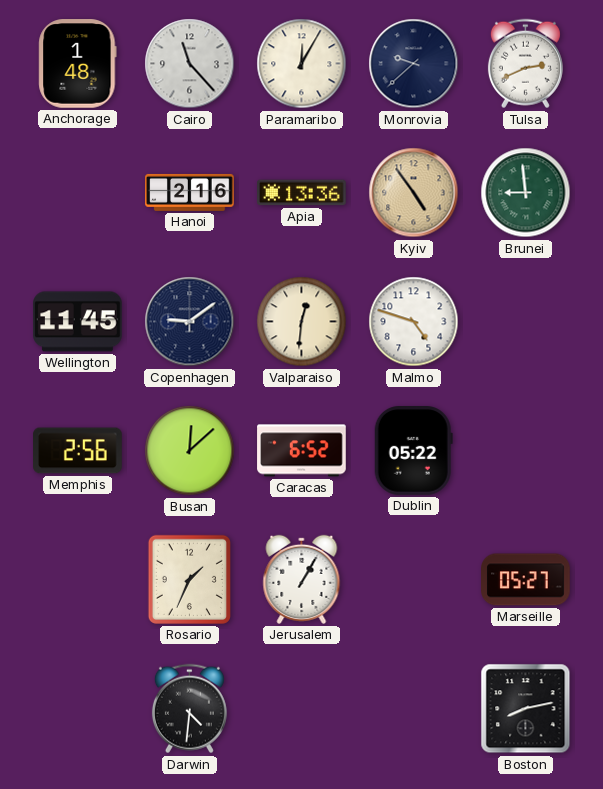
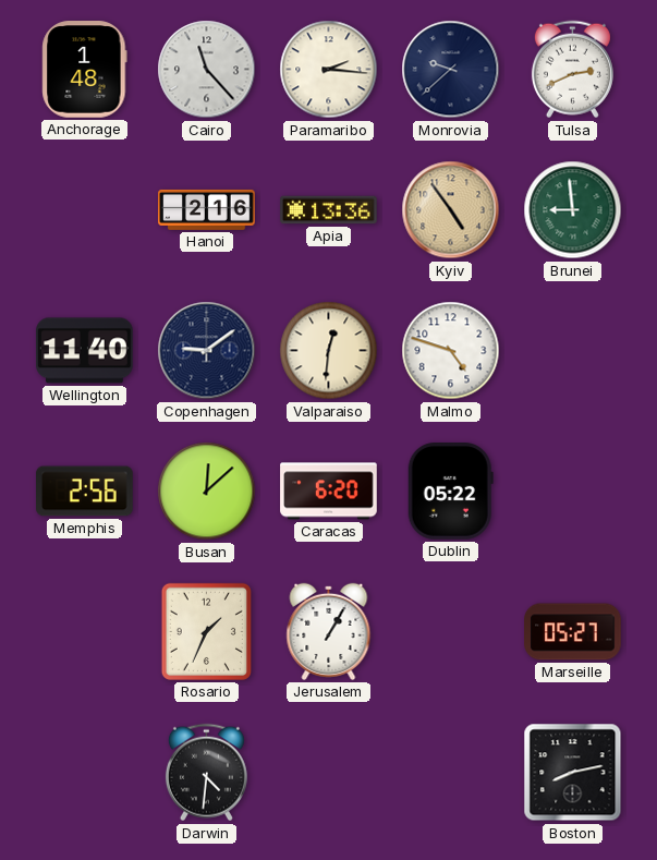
Paramaribo: 12:05 -> 2:16
Wellington: 11:45 -> 11:40
Caracas: 6:52 -> 6:20
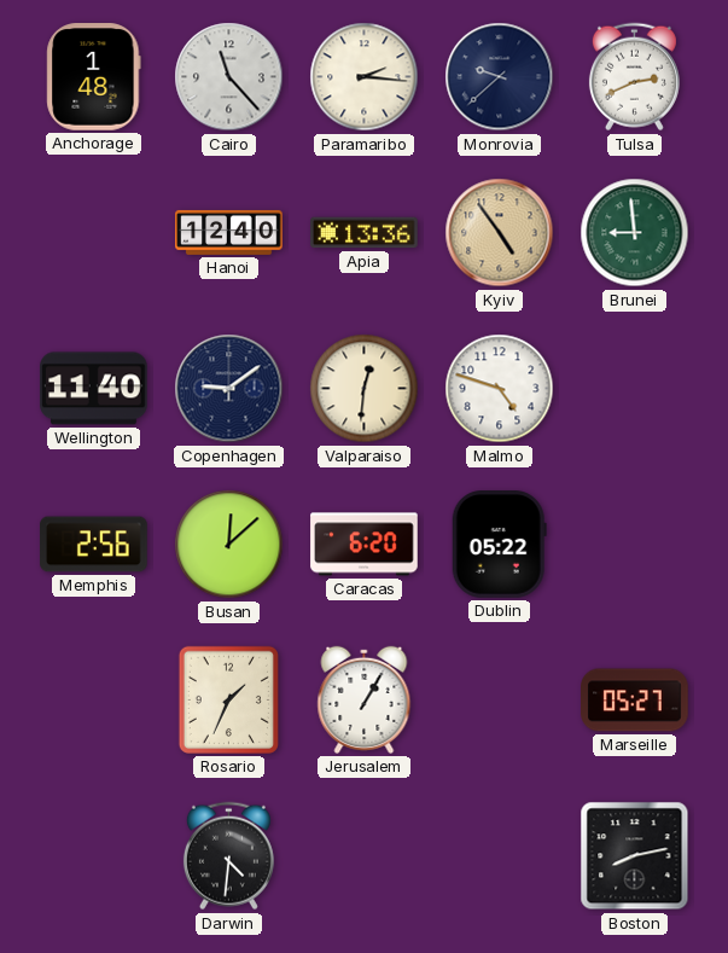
Hanoi: 2:16 -> 12:40
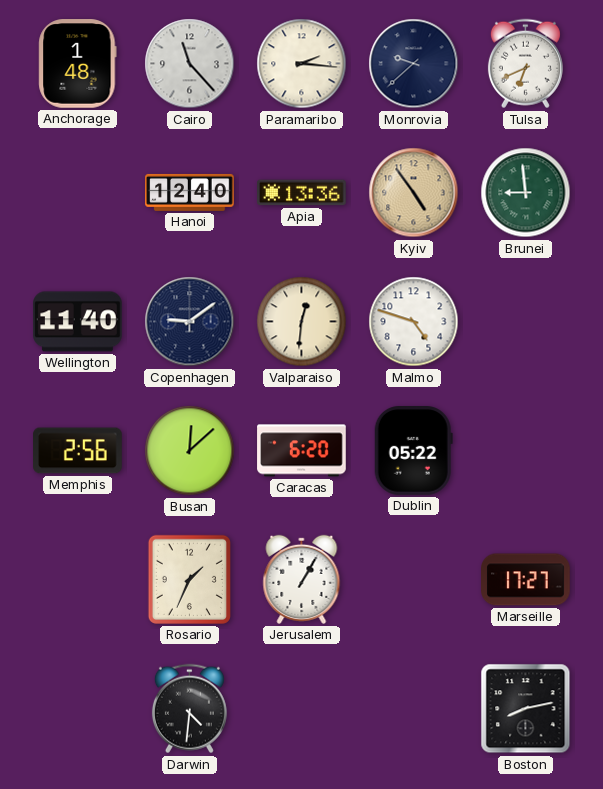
Tulsa: 2:41 -> 6:41
Marseille: 05:27 -> 17:27
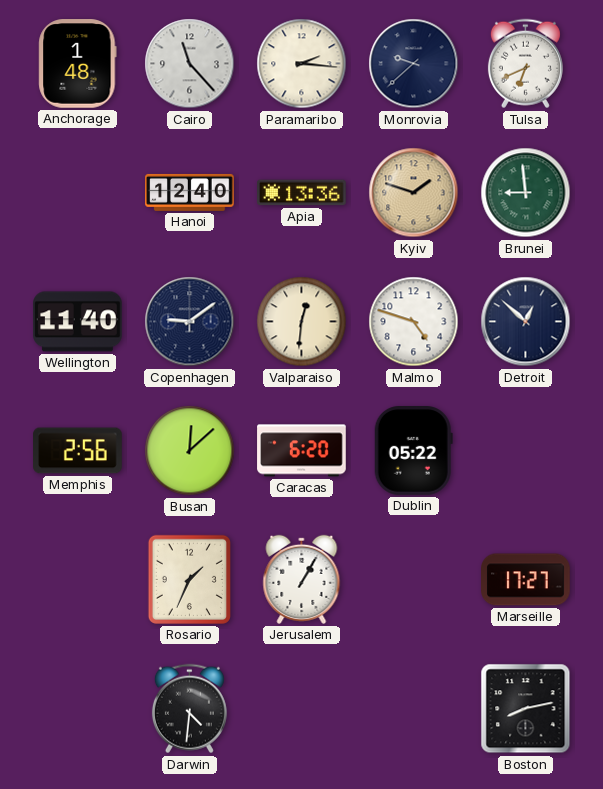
Kyiv: 4:54 -> 1:48
Detroit: none -> 12:52
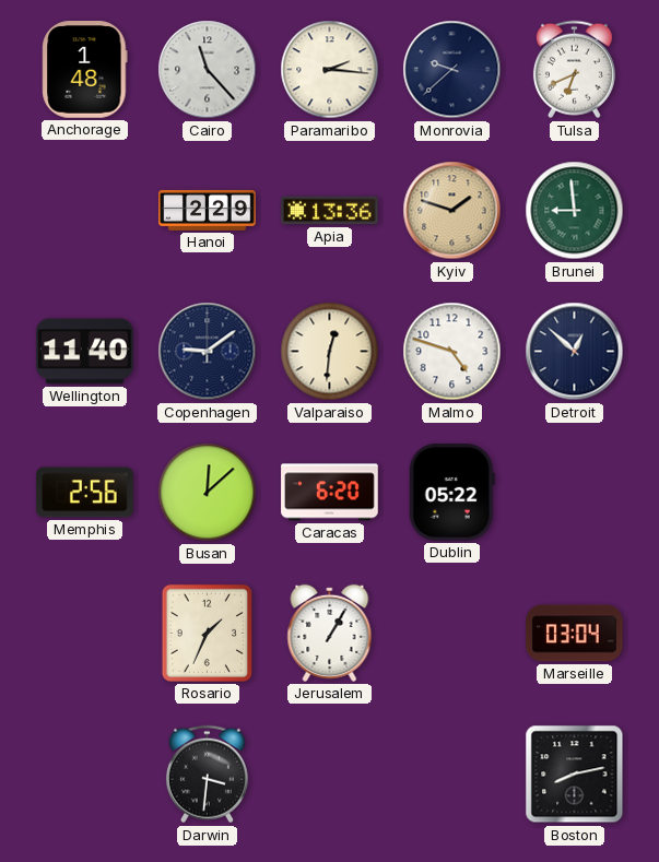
Hanoi: 12:40 -> 2:29
Marseille: 17:27 -> 03:04
Darwin: 4:31 -> 3:31
